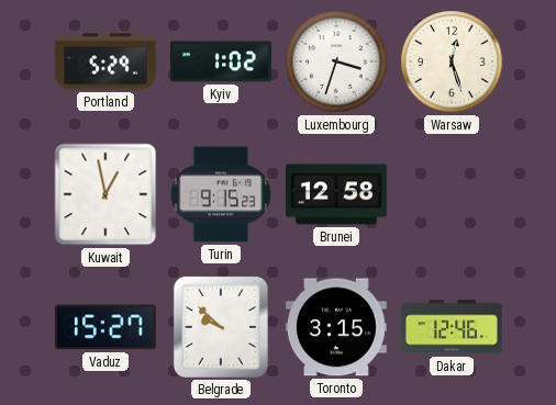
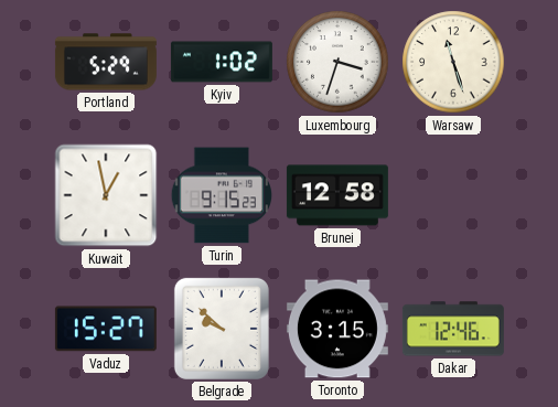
Warsaw: 12:27 -> 11:27
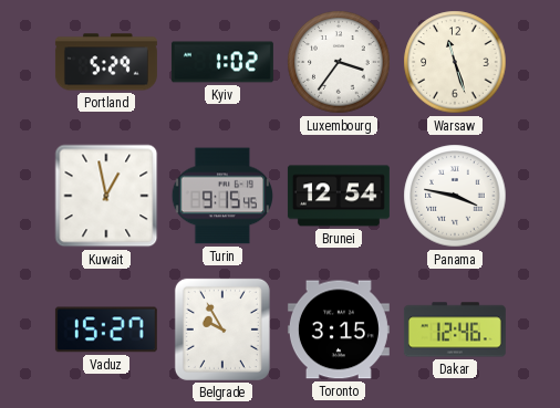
Luxembourg: 3:33 -> 3:36
Turin: 9:15:23 -> 9:15:45
Brunei: 12:58 -> 12:54
Panama: none -> 3:47
Belgrade: 9:52 -> 9:55
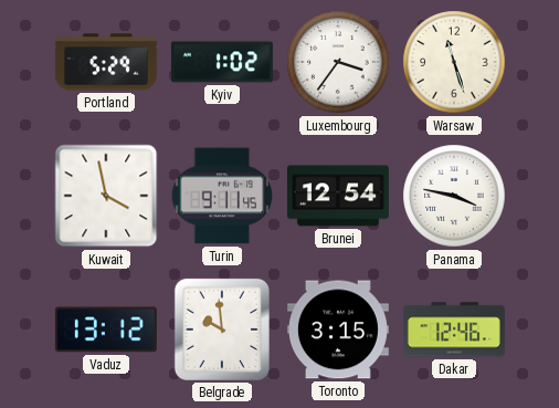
Kuwait: 12:58 -> 3:58
Turin: 9:15 -> 9:11
Vaduz: 15:27 -> 13:12
Belgrade: 9:55 -> 9:59
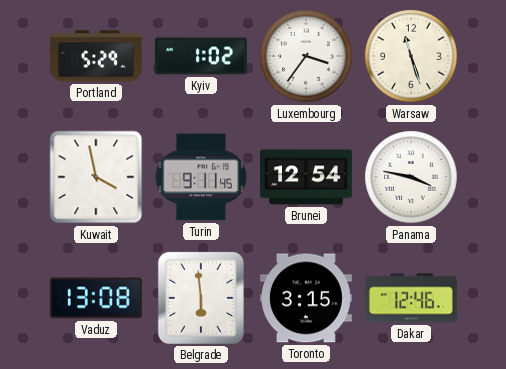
Vaduz: 13:12 -> 13:08
Belgrade: 9:59 -> 5:59
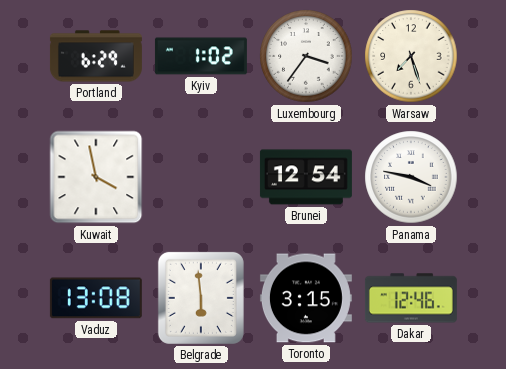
Portland: 5:29 -> 6:29
Warsaw: 11:27 -> 7:27
Turin: 9:11 -> none
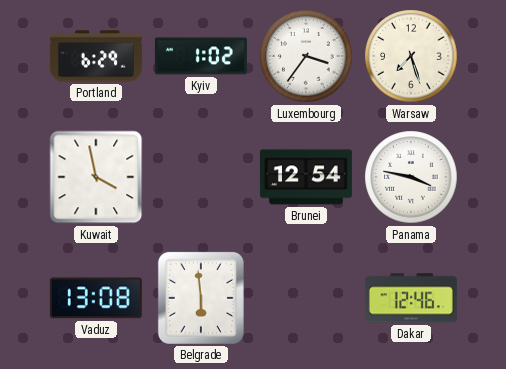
Toronto: 3:15 -> none
